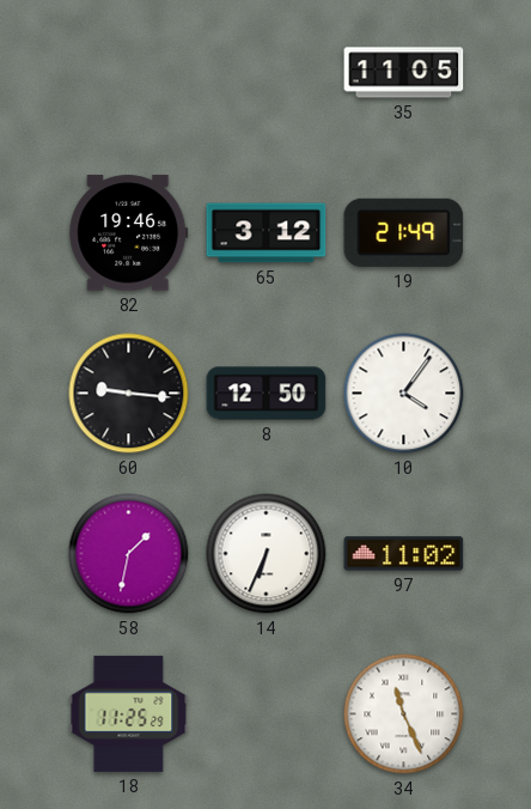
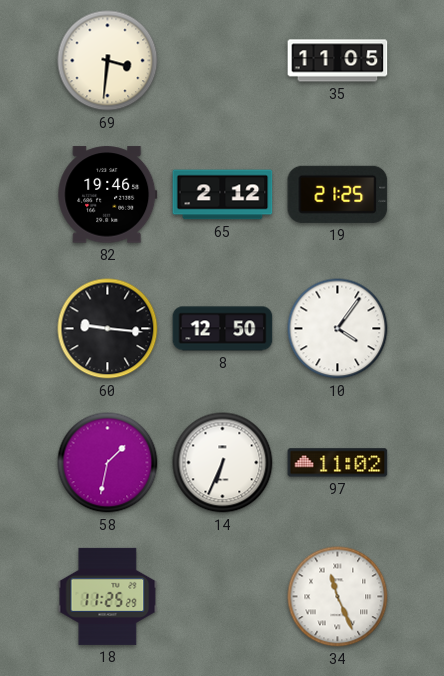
69: none -> 3:31
65: 3:12 -> 2:12
19: 21:49 -> 21:25
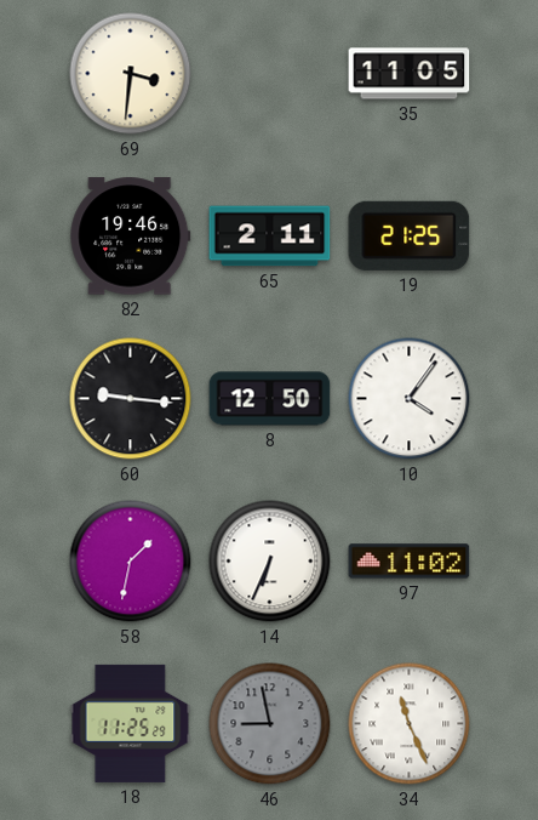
65: 2:12 -> 2:11
46: none -> 8:58
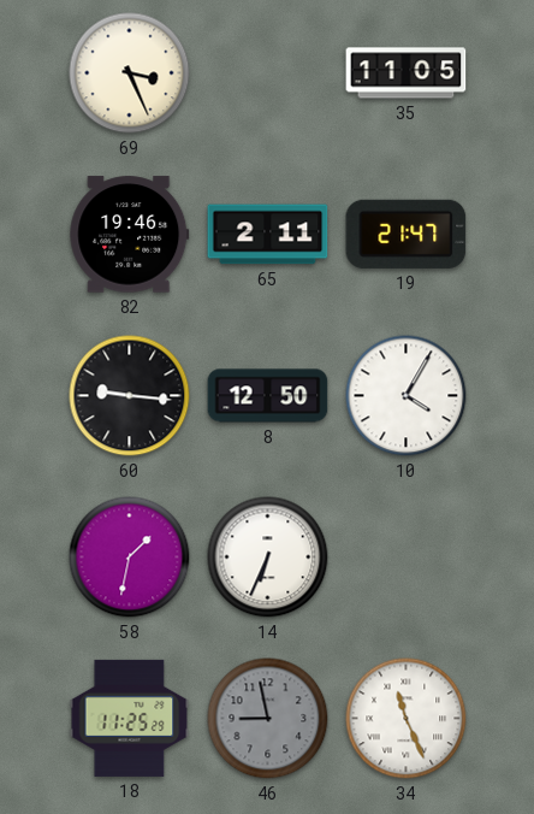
69: 3:31 -> 3:26
19: 21:25 -> 21:47
10: 4:06 -> 4:05
97: 11:02 -> none
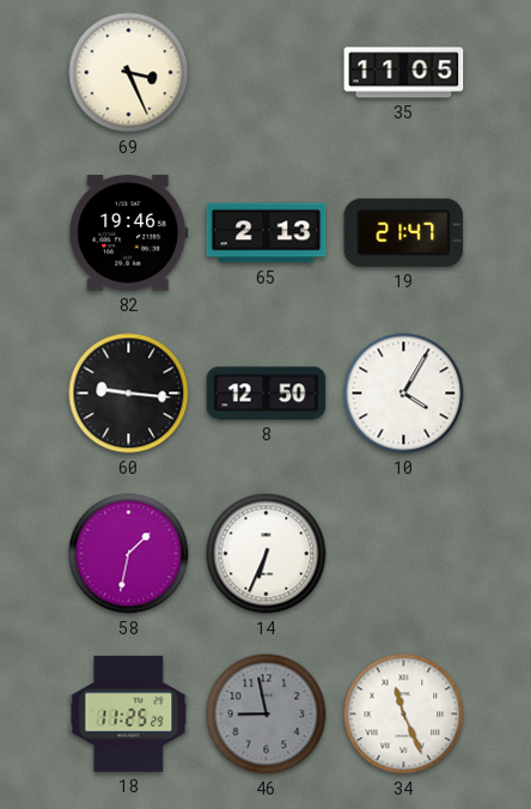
65: 2:11 -> 2:13
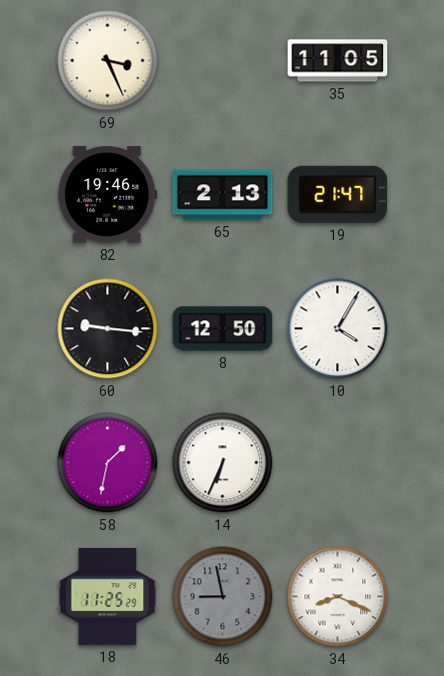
34: 11:26 -> 8:19
